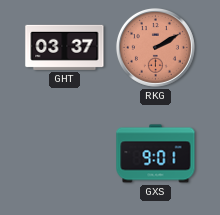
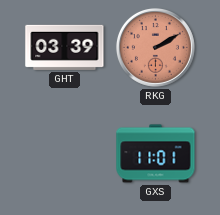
GHT: 03:37 -> 03:39
GXS: 9:01 -> 11:01
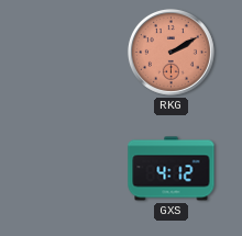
GHT: 03:39 -> none
GXS: 11:01 -> 4:12
